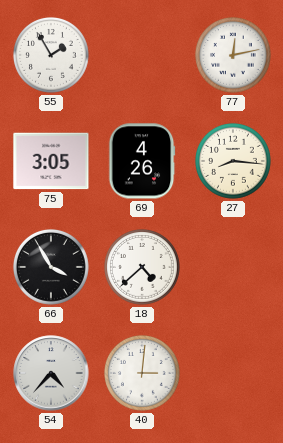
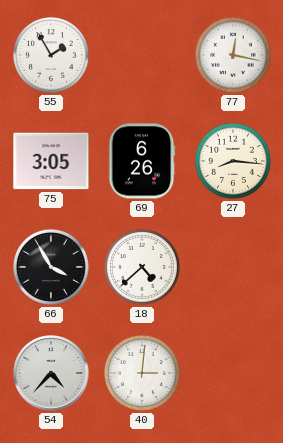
77: 12:13 -> 12:17
69: 4:26 -> 6:26
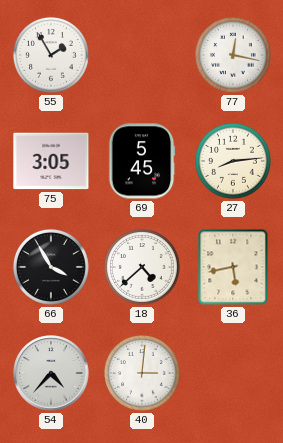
69: 6:26 -> 5:45
27: 8:16 -> 8:14
36: none -> 5:43
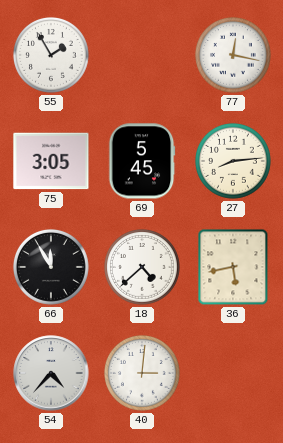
66: 3:55 -> 11:55
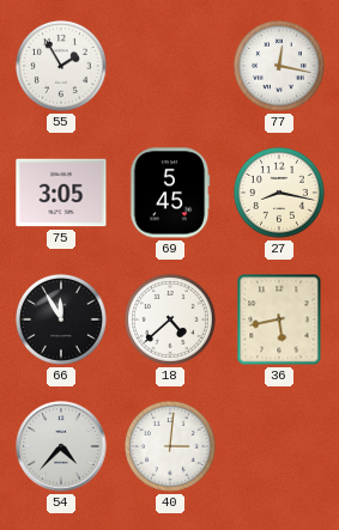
27: 8:14 -> 8:17
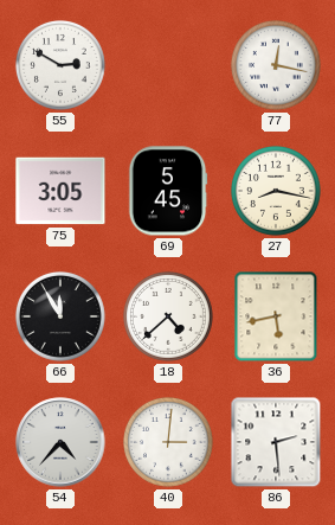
55: 1:55 -> 2:50
86: none -> 2:29
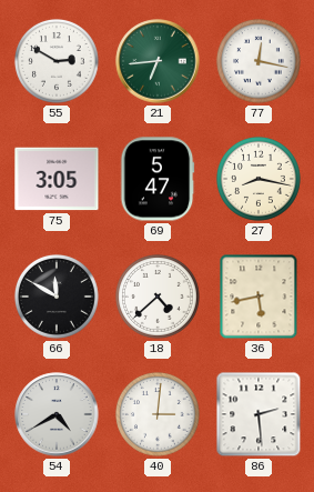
21: none -> 6:44
69: 5:45 -> 5:47
66: 11:55 -> 11:50
54: 4:37 -> 4:40
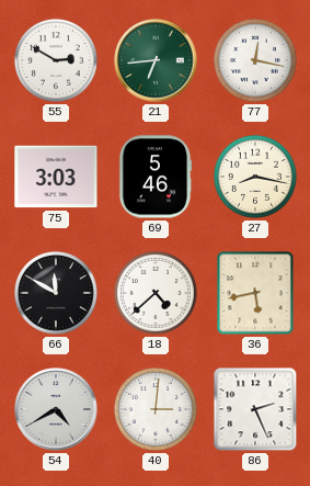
75: 3:05 -> 3:03
69: 5:47 -> 5:46
86: 2:29 -> 2:26
